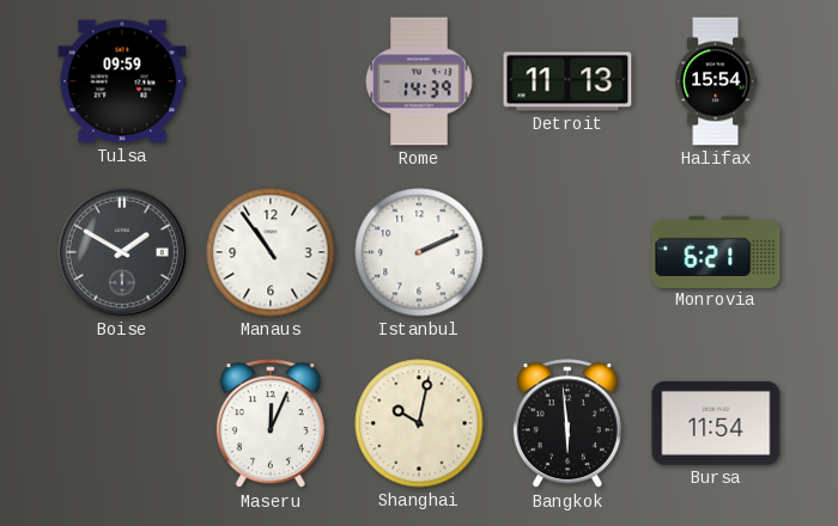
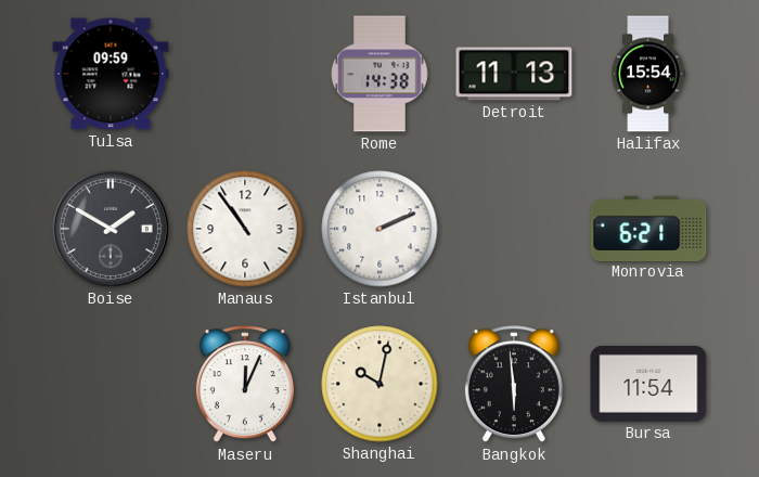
Rome: 14:39 -> 14:38
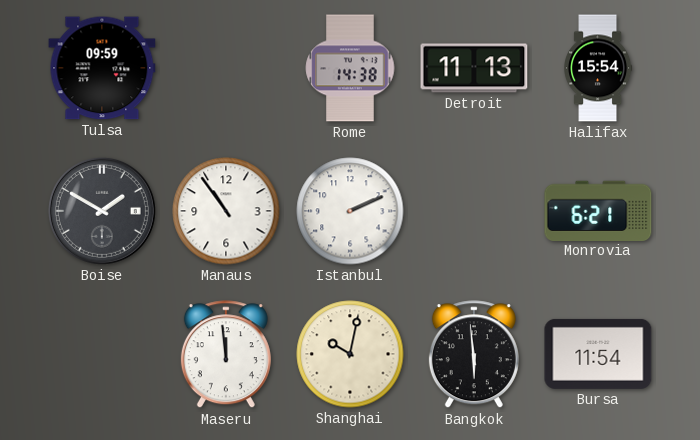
Maseru: 12:04 -> 11:59
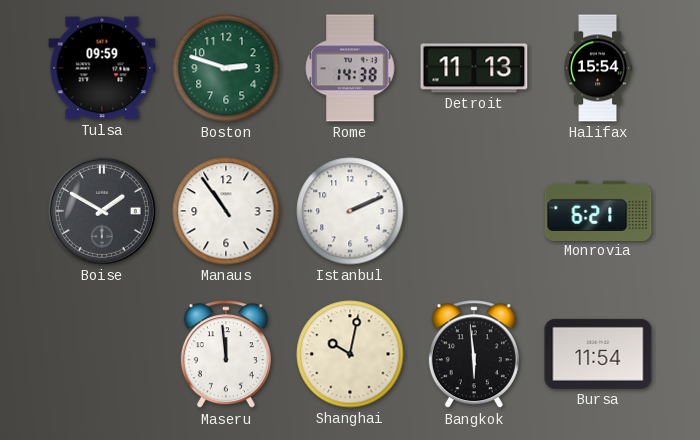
Boston: none -> 2:48
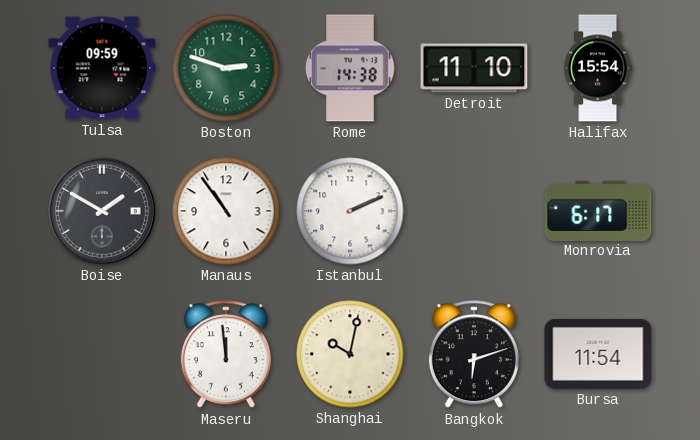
Detroit: 11:13 -> 11:10
Monrovia: 6:21 -> 6:17
Bangkok: 5:59 -> 6:12
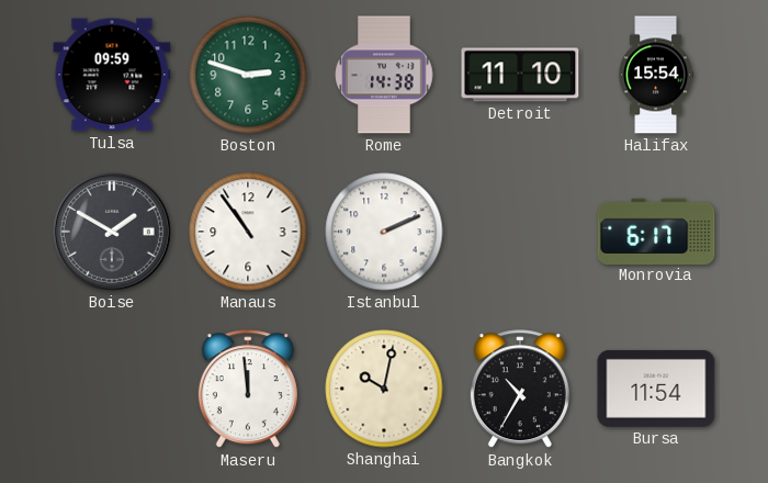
Bangkok: 6:12 -> 10:35
